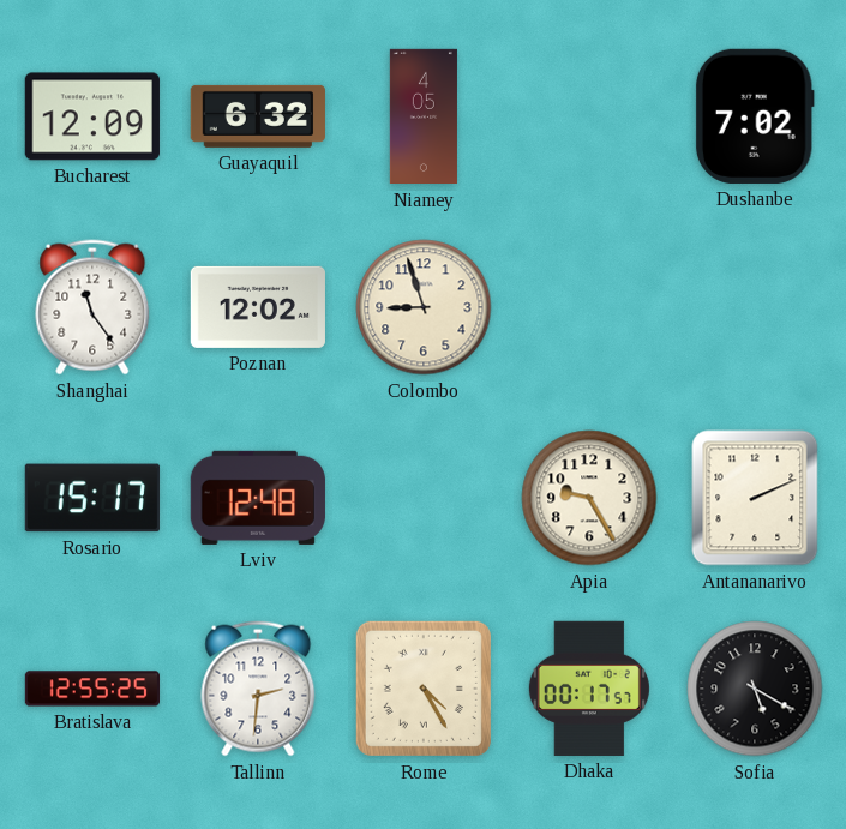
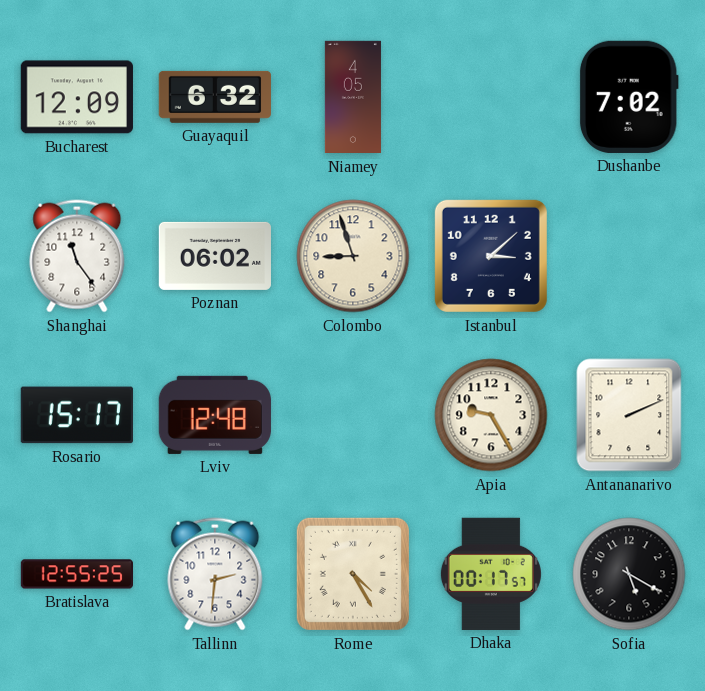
Poznan: 12:02 -> 06:02
Istanbul: none -> 3:08
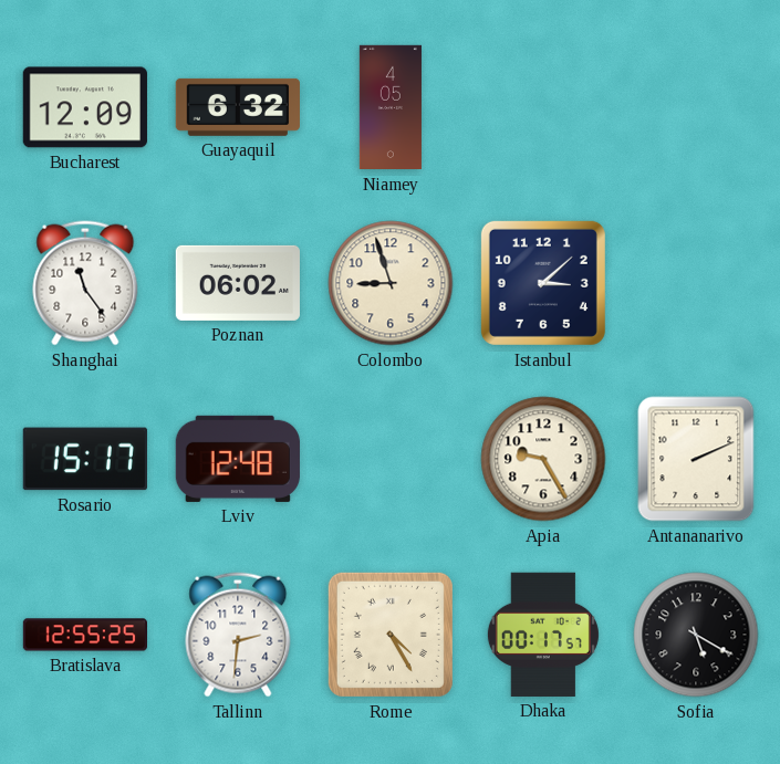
Dushanbe: 7:02 -> none
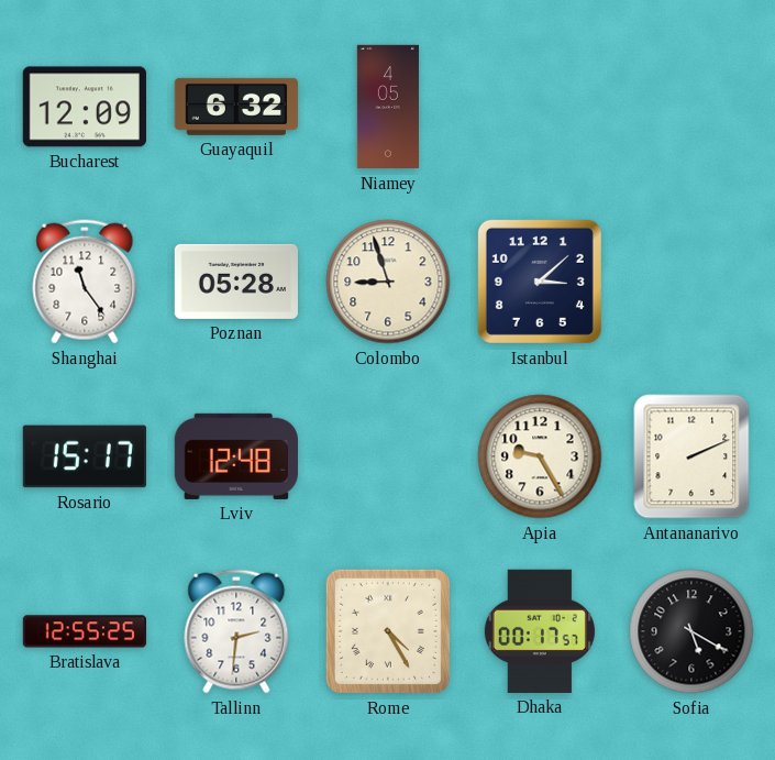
Poznan: 06:02 -> 05:28
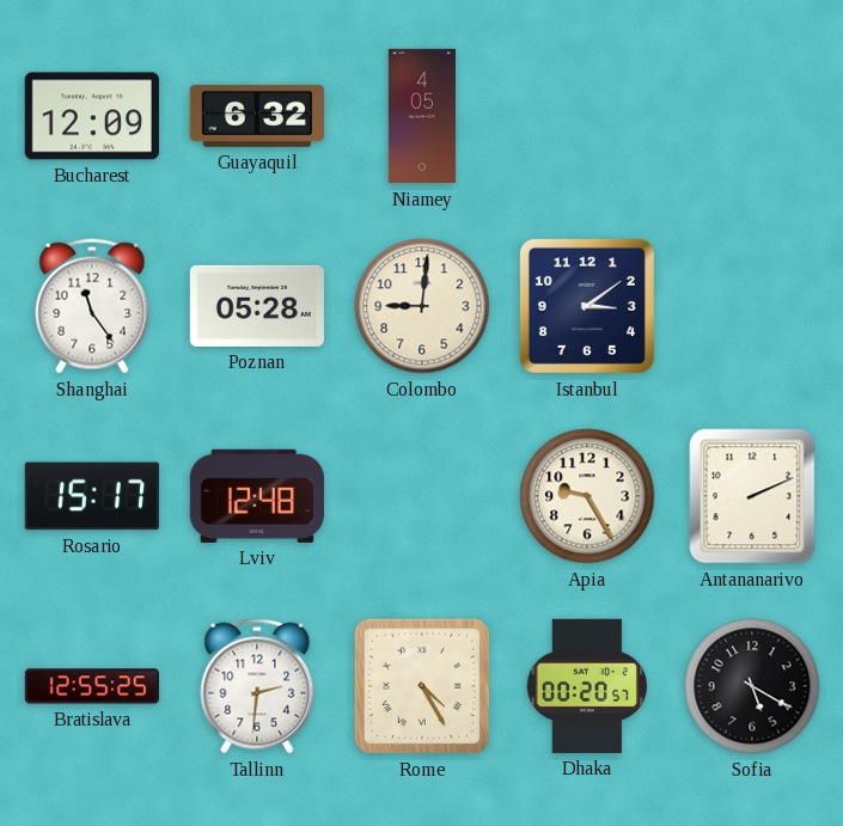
Colombo: 8:57 -> 9:01
Istanbul: 3:08 -> 3:09
Dhaka: 00:17 -> 00:20
